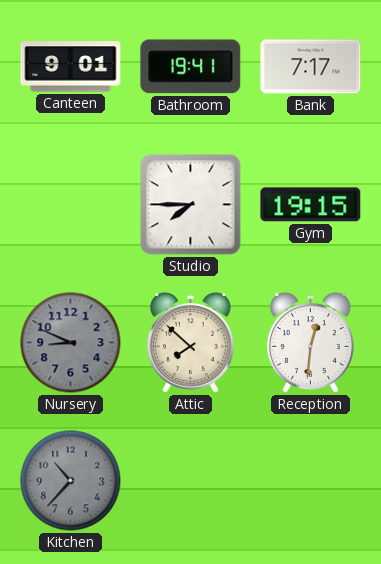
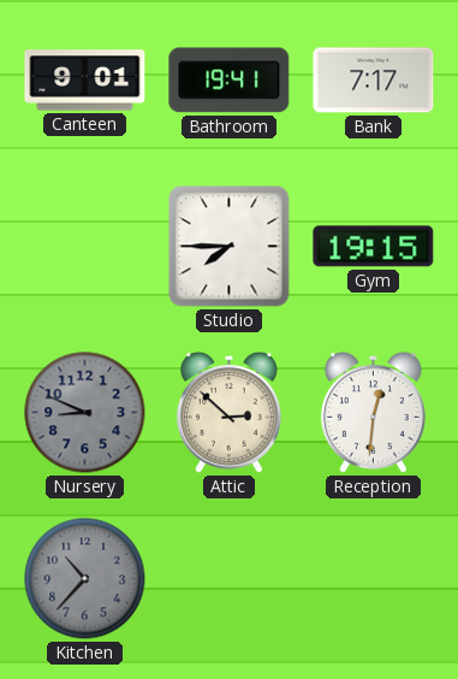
Attic: 7:52 -> 2:52
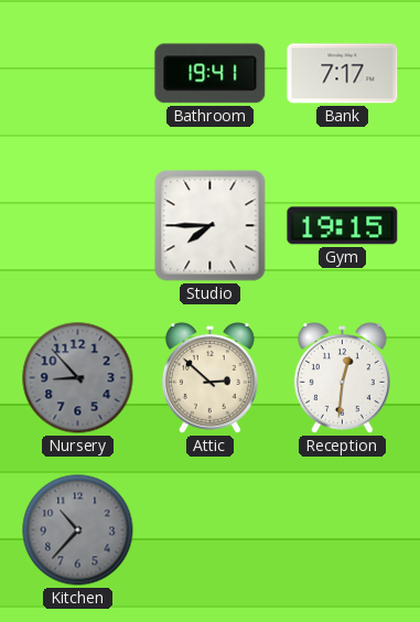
Canteen: 9:01 -> none
Nursery: 8:49 -> 8:53
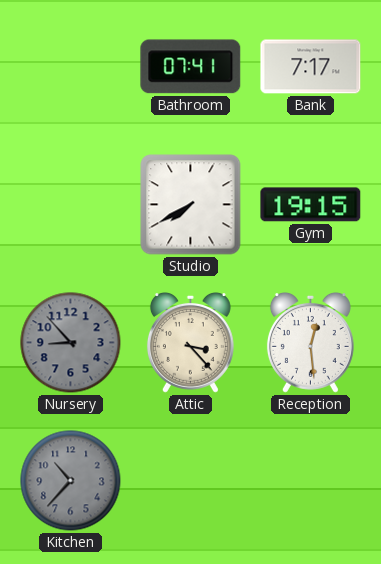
Bathroom: 19:41 -> 07:41
Studio: 7:45 -> 7:40
Attic: 2:52 -> 3:23
Reception: 12:31 -> 12:29
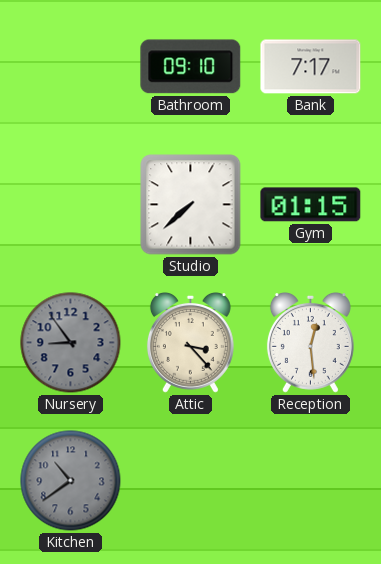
Bathroom: 07:41 -> 09:10
Studio: 7:40 -> 7:38
Gym: 19:15 -> 01:15
Nursery: 8:53 -> 8:54
Kitchen: 10:37 -> 10:39
